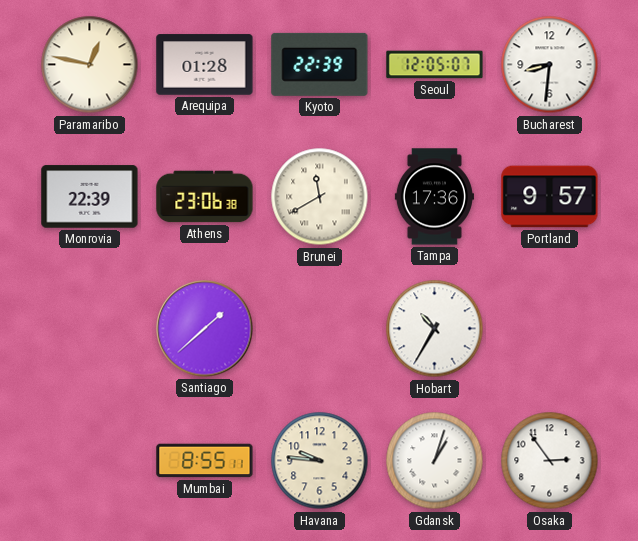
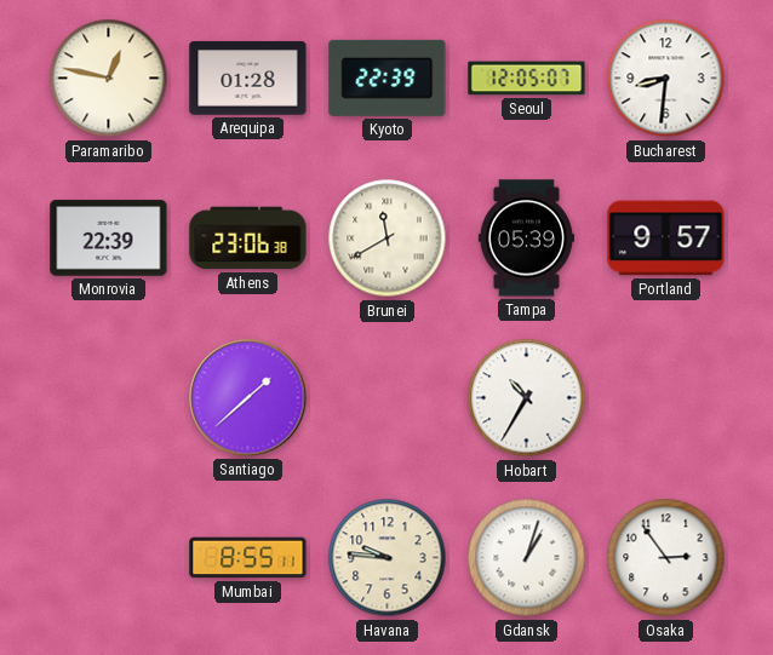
Tampa: 17:36 -> 05:39
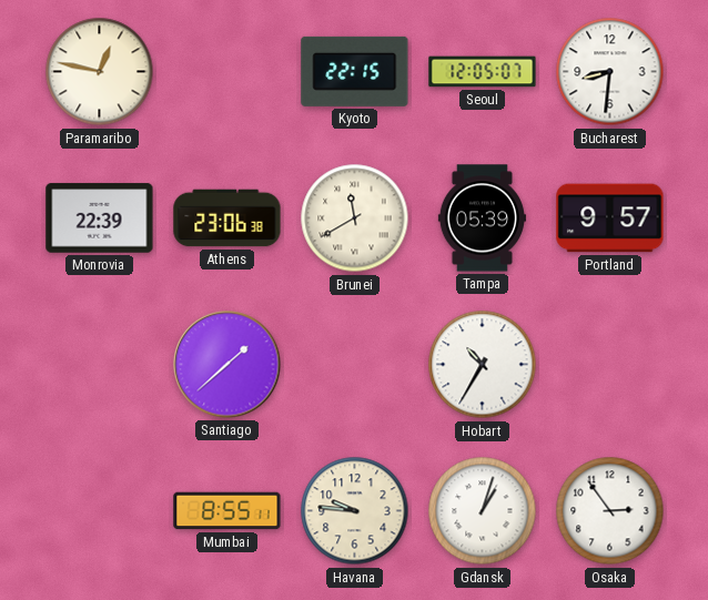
Arequipa: 01:28 -> none
Kyoto: 22:39 -> 22:15
